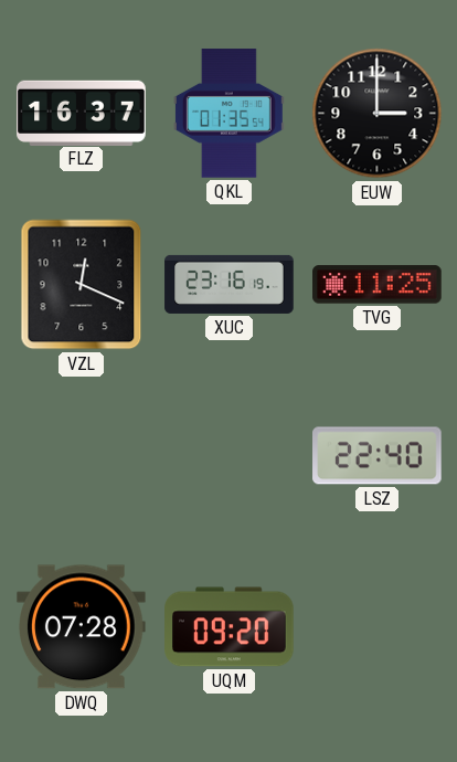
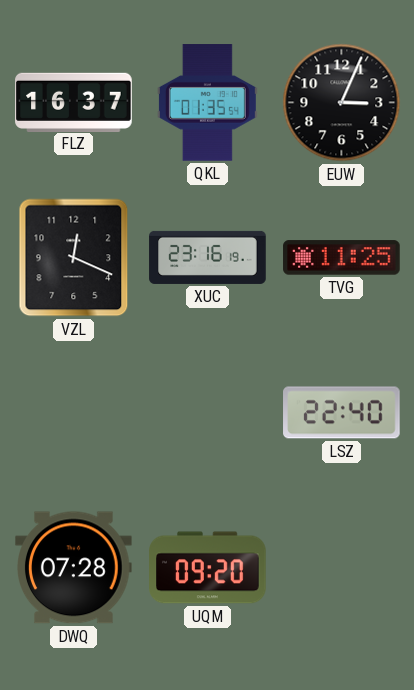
EUW: 3:00 -> 3:04
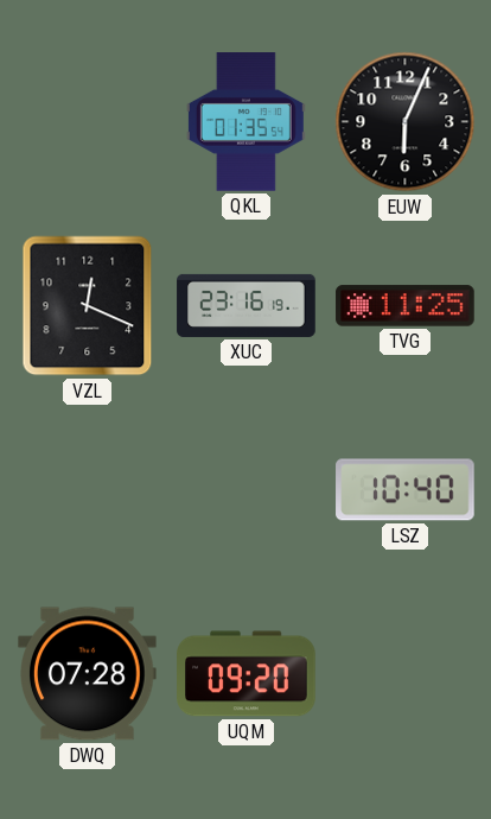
FLZ: 16:37 -> none
EUW: 3:04 -> 6:04
LSZ: 22:40 -> 10:40
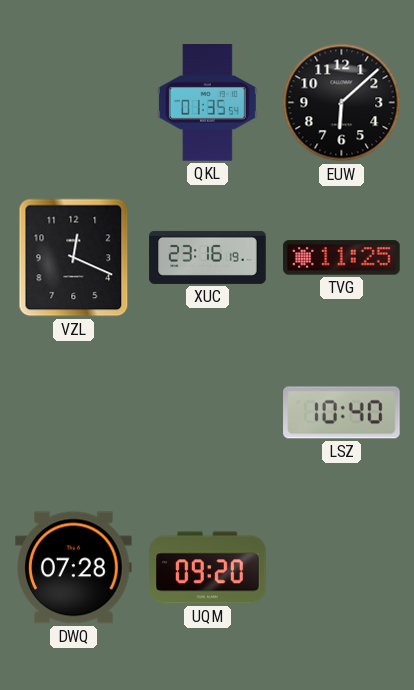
EUW: 6:04 -> 6:08
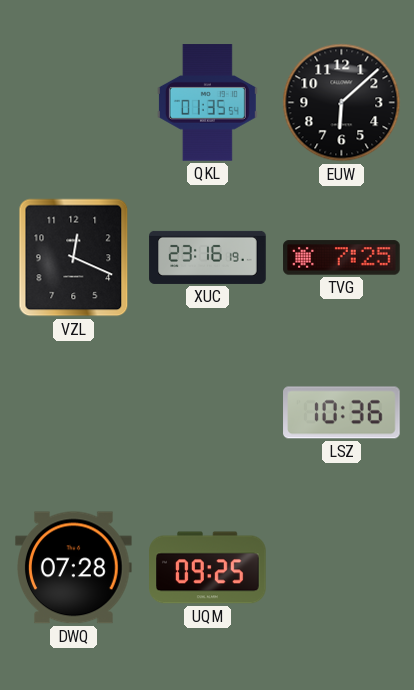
TVG: 11:25 -> 7:25
LSZ: 10:40 -> 10:36
UQM: 09:20 -> 09:25
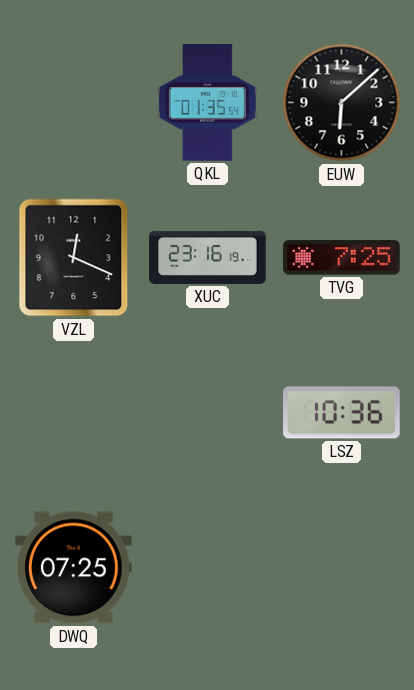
DWQ: 07:28 -> 07:25
UQM: 09:25 -> none
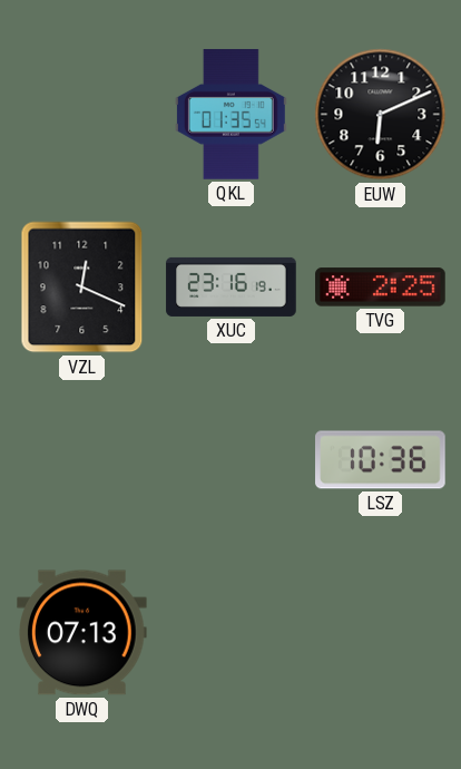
EUW: 6:08 -> 6:11
TVG: 7:25 -> 2:25
DWQ: 07:25 -> 07:13
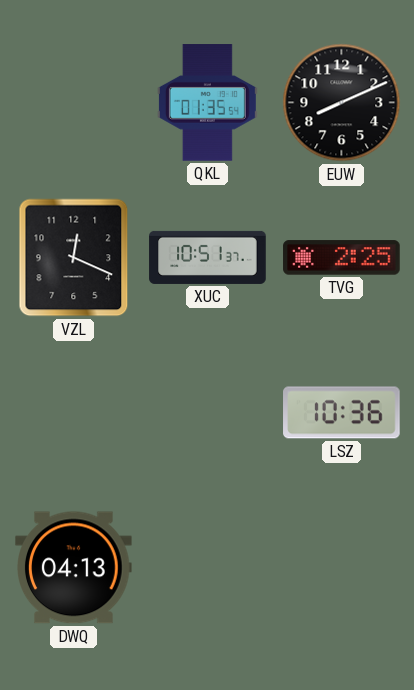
EUW: 6:11 -> 8:11
XUC: 23:16 -> 10:51
DWQ: 07:13 -> 04:13
